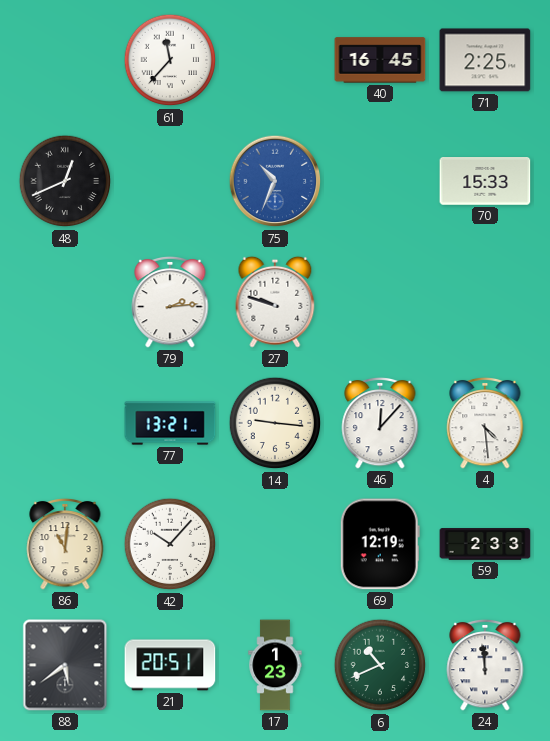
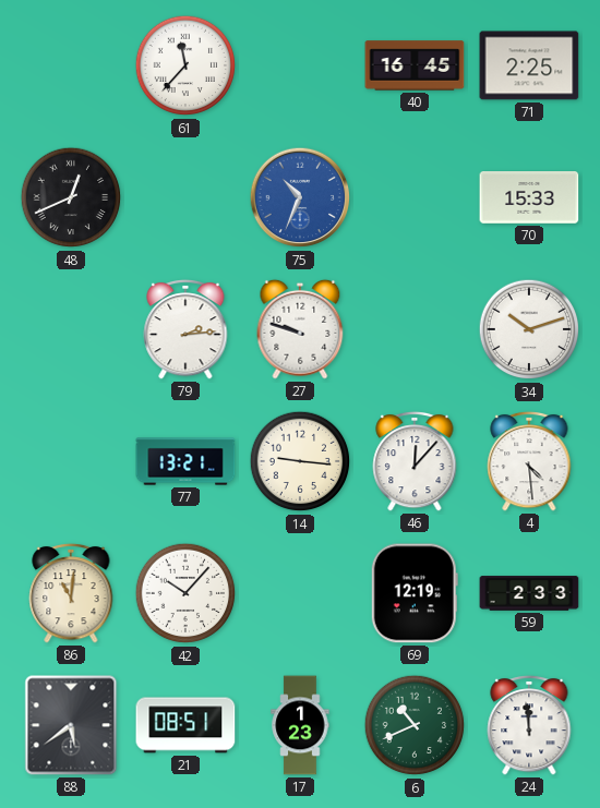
34: none -> 10:12
21: 20:51 -> 08:51
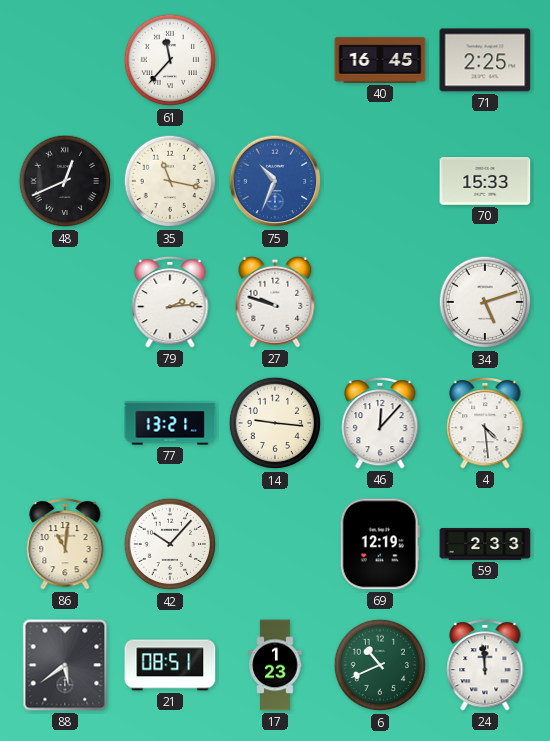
35: none -> 11:17
34: 10:12 -> 5:12
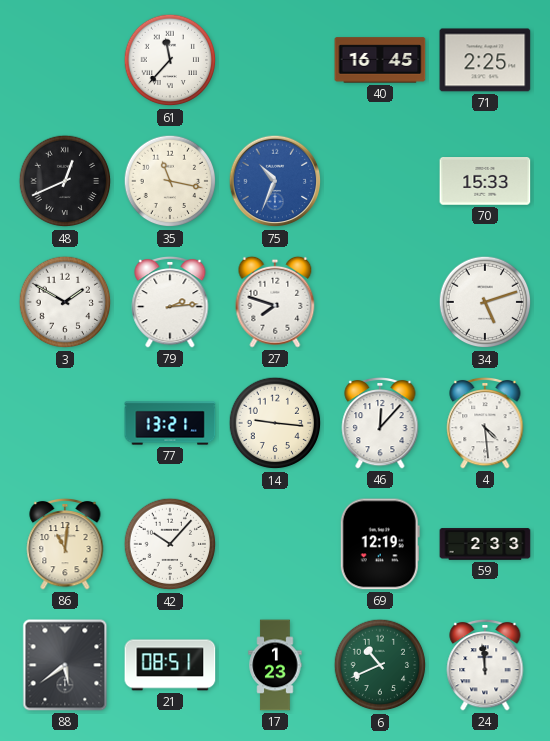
3: none -> 1:50
27: 9:48 -> 7:48
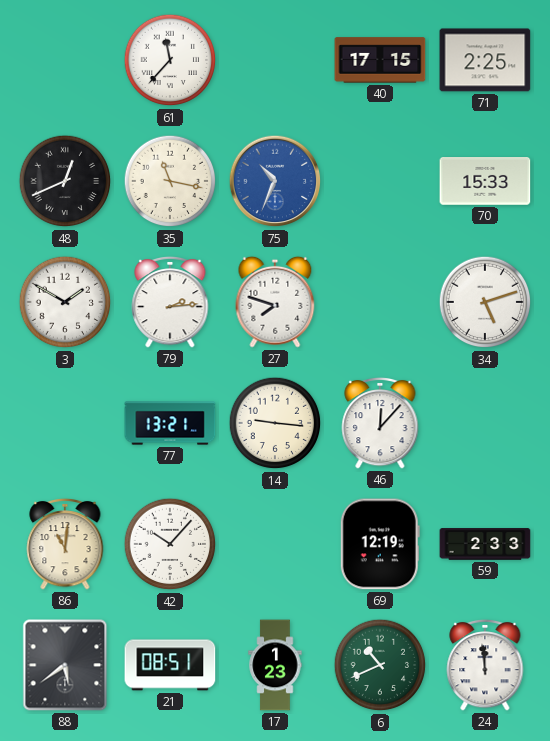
40: 16:45 -> 17:15
4: 4:29 -> none
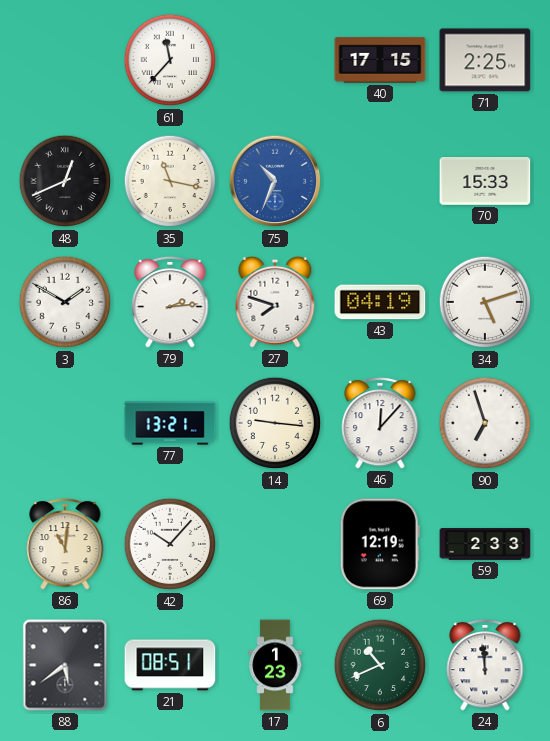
43: none -> 04:19
90: none -> 6:57
